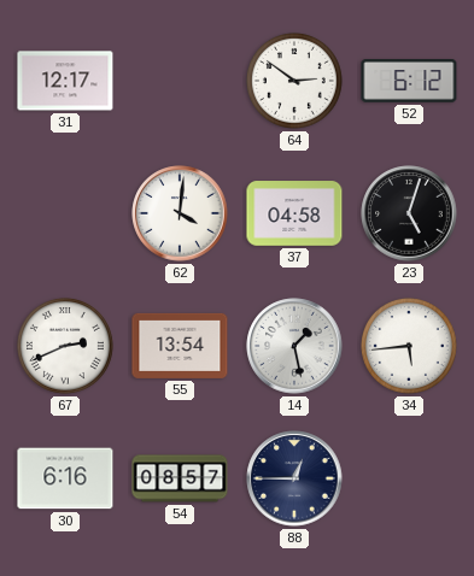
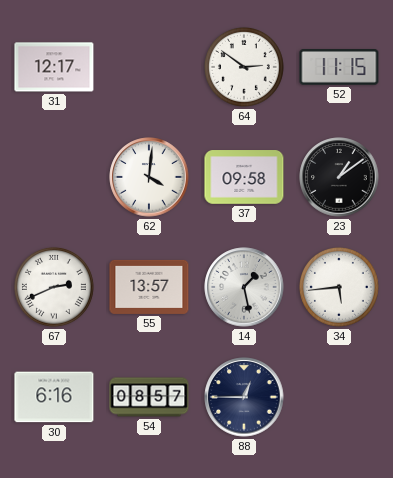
52: 6:12 -> 11:15
37: 04:58 -> 09:58
23: 5:03 -> 1:09
55: 13:54 -> 13:57
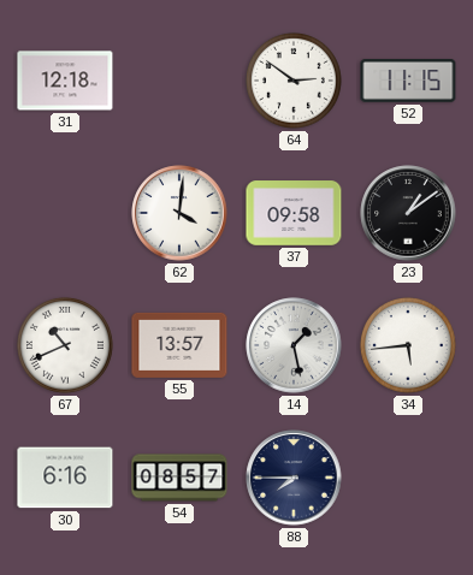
31: 12:17 -> 12:18
67: 2:41 -> 10:41
88: 12:45 -> 7:45
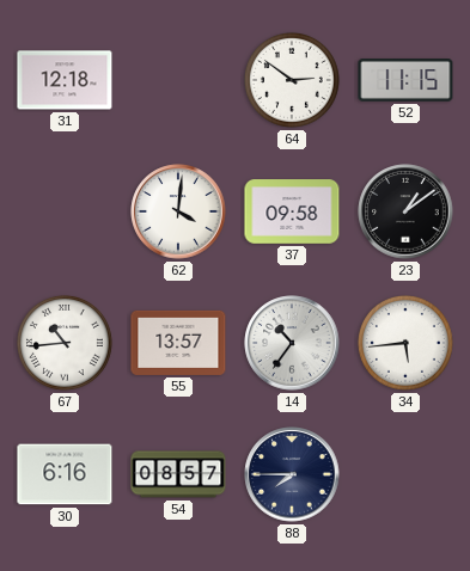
67: 10:41 -> 10:44
14: 1:28 -> 10:36
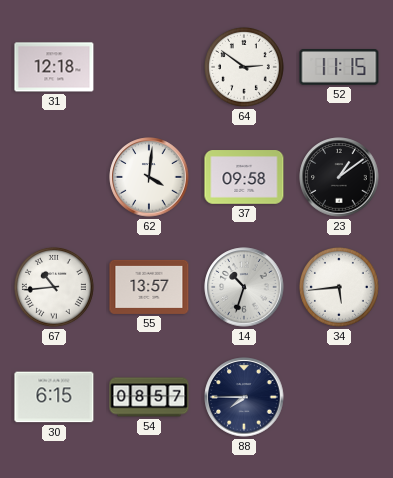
14: 10:36 -> 10:33
30: 6:16 -> 6:15
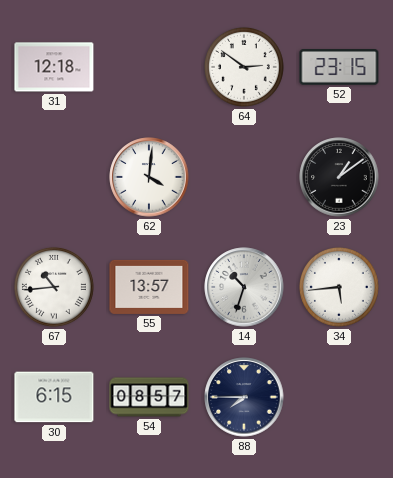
52: 11:15 -> 23:15
37: 09:58 -> none
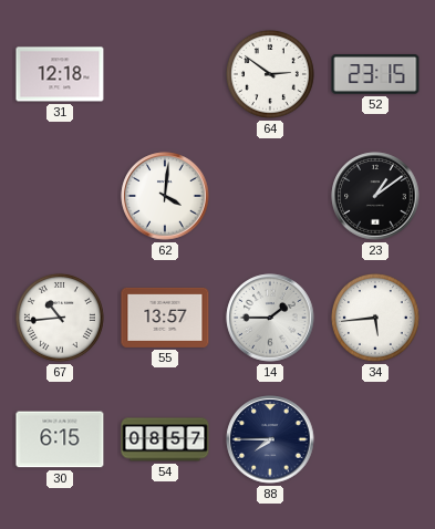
14: 10:33 -> 1:45
